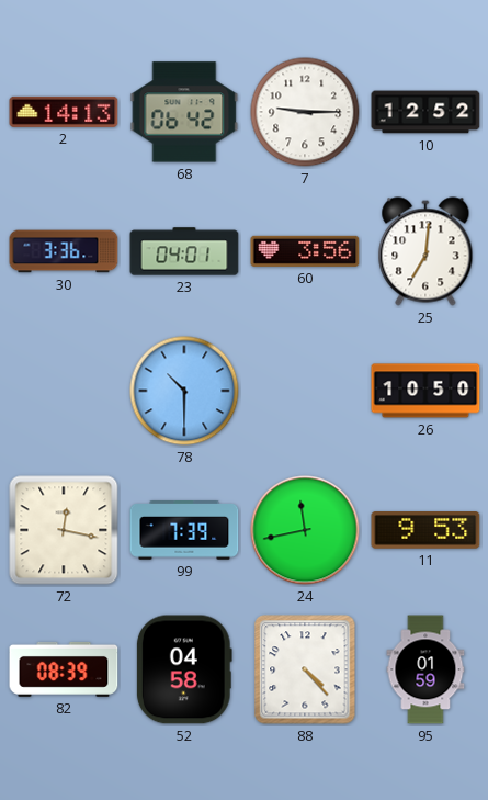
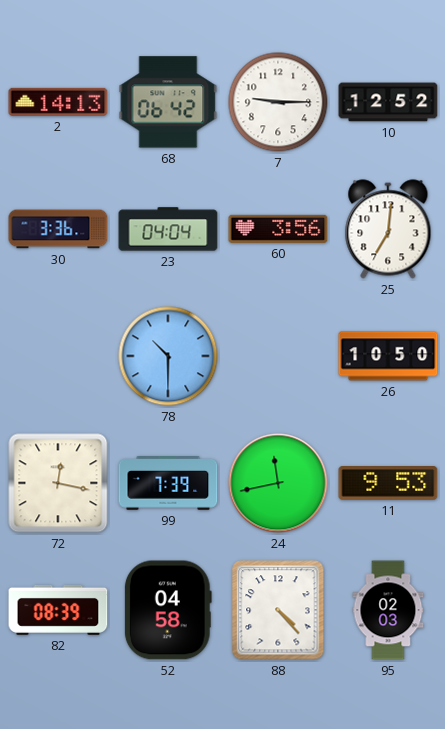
23: 04:01 -> 04:04
95: 01:59 -> 02:03
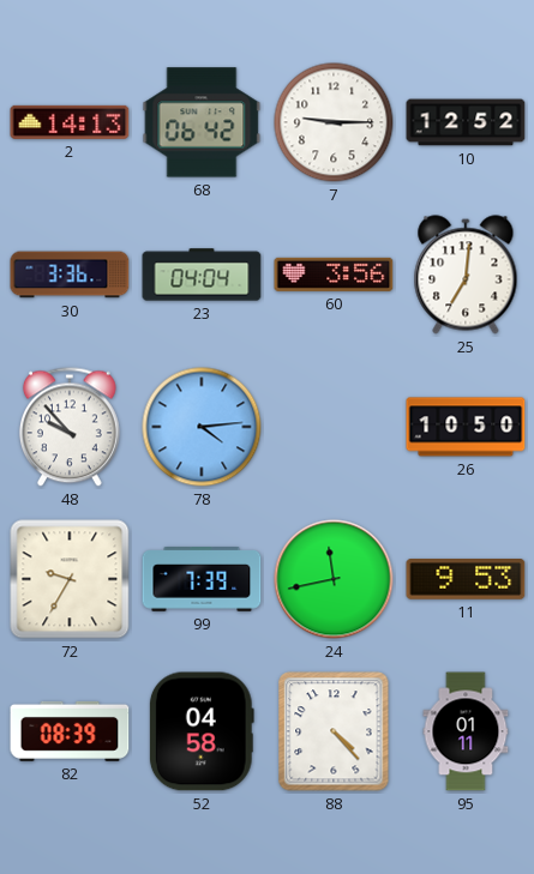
48: none -> 9:53
78: 10:30 -> 4:14
72: 12:17 -> 9:35
95: 02:03 -> 01:11
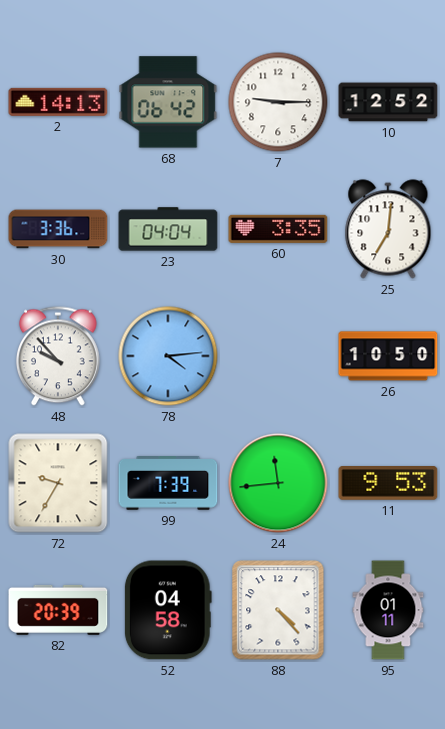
60: 3:56 -> 3:35
24: 11:43 -> 11:44
82: 08:39 -> 20:39
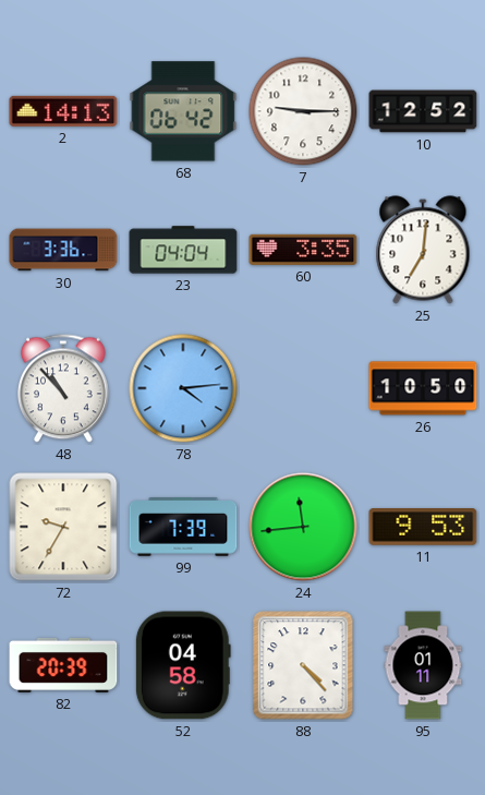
48: 9:53 -> 10:53
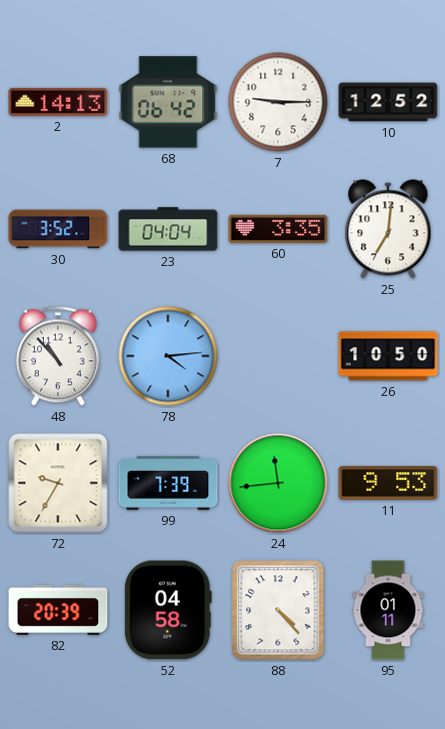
30: 3:36 -> 3:52
